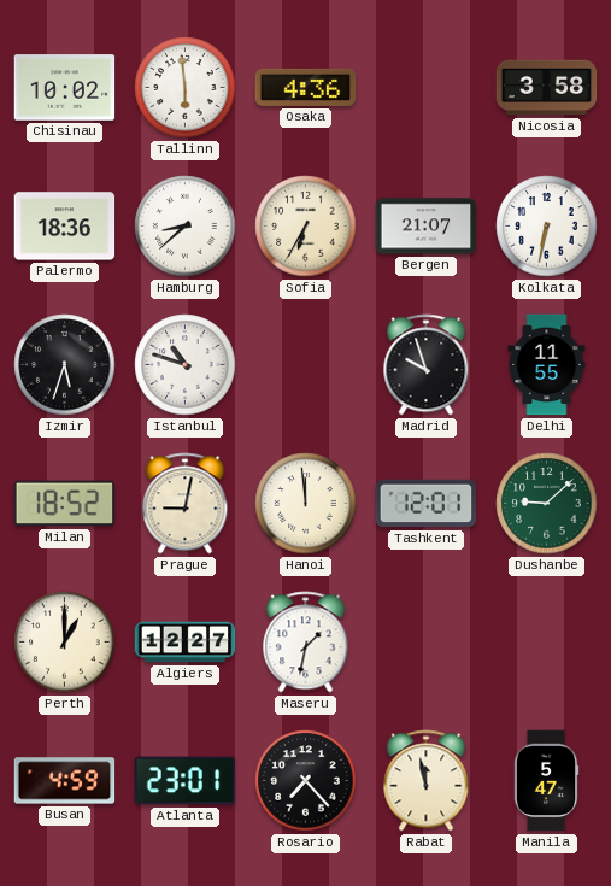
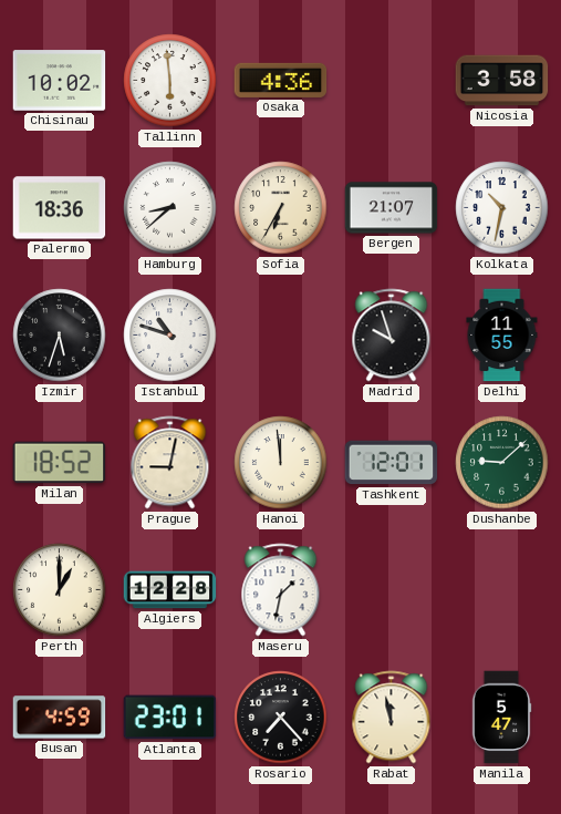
Kolkata: 6:32 -> 10:32
Algiers: 12:27 -> 12:28
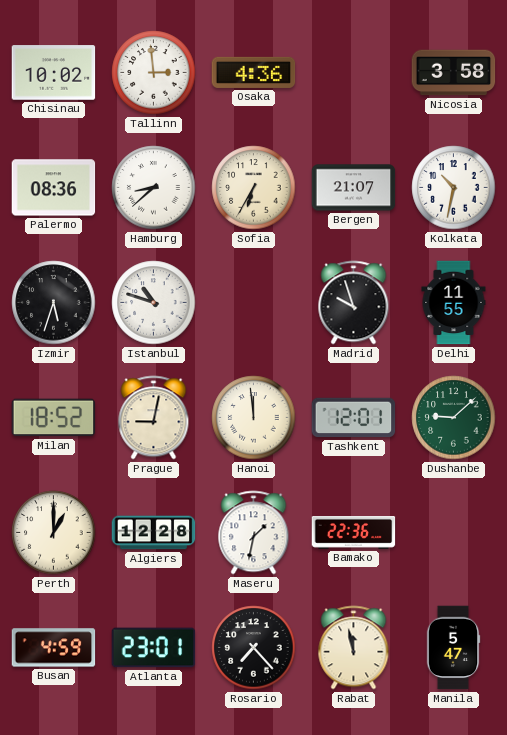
Tallinn: 5:59 -> 2:59
Palermo: 18:36 -> 08:36
Bamako: none -> 22:36
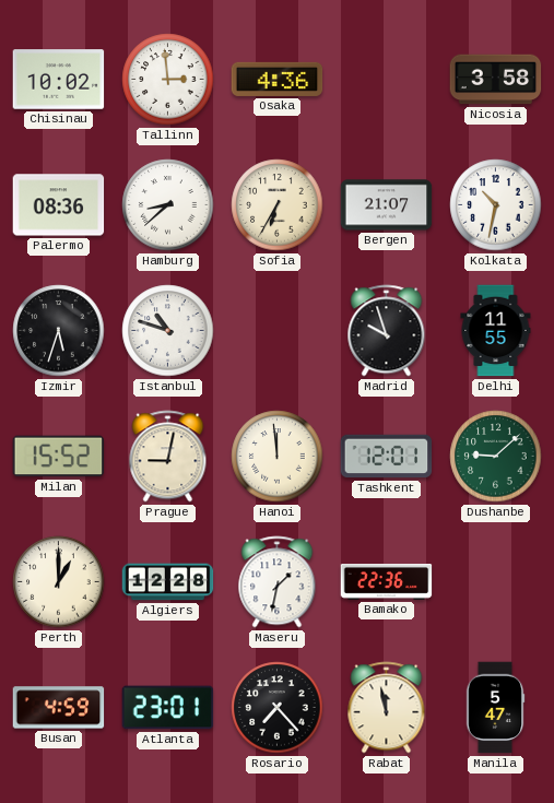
Milan: 18:52 -> 15:52
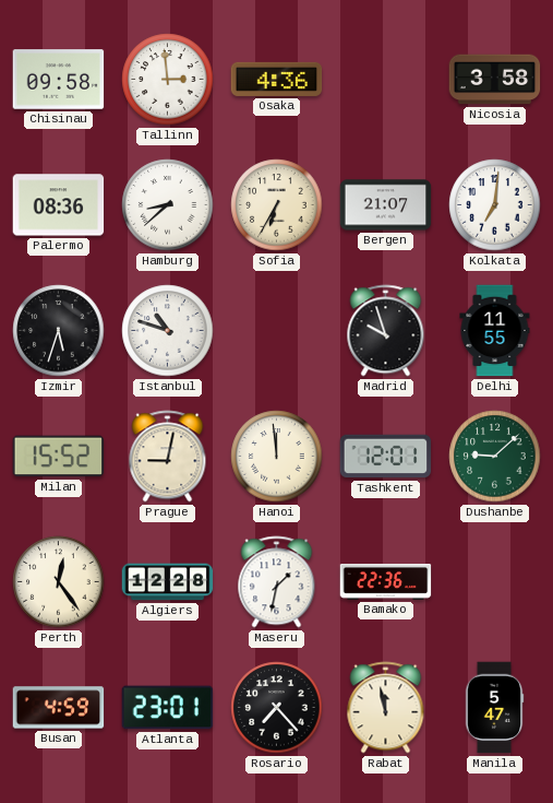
Chisinau: 10:02 -> 09:58
Kolkata: 10:32 -> 7:01
Perth: 1:00 -> 12:24
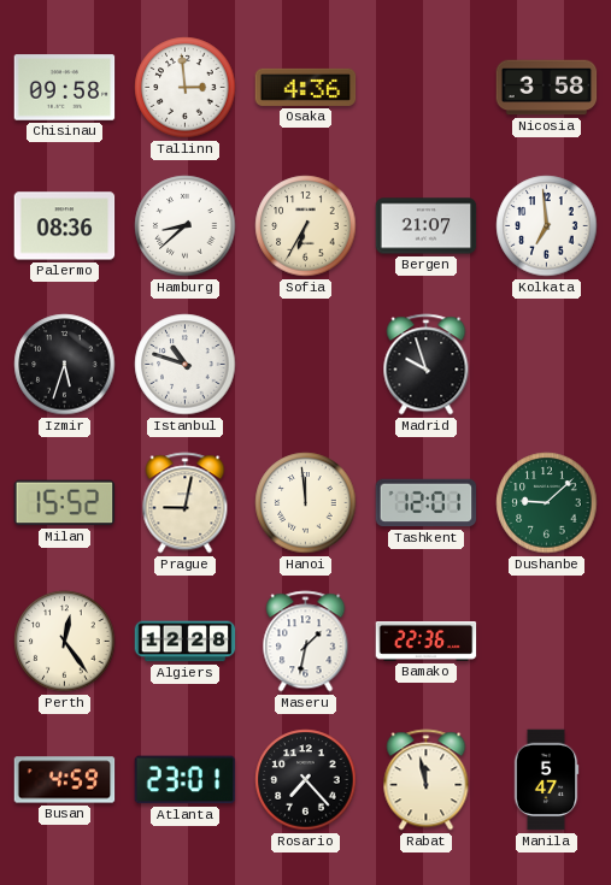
Kolkata: 7:01 -> 6:59
Delhi: 11:55 -> none
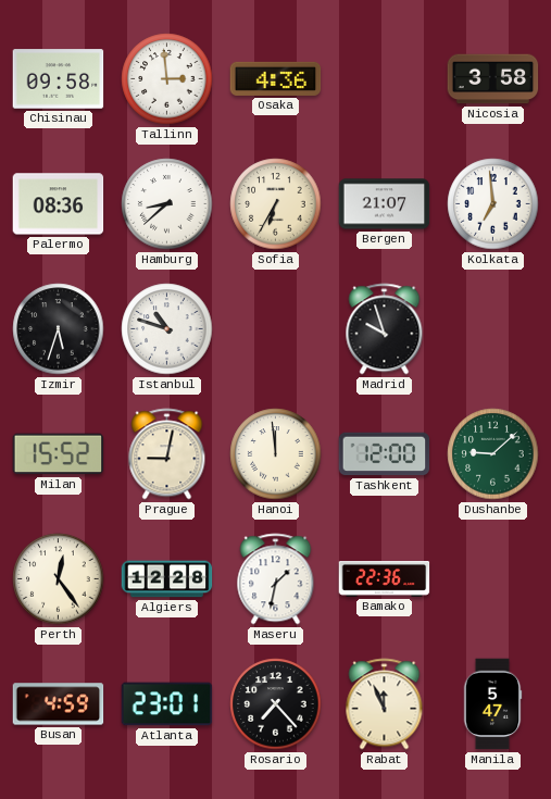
Tashkent: 12:01 -> 12:00
Rabat: 11:58 -> 11:56
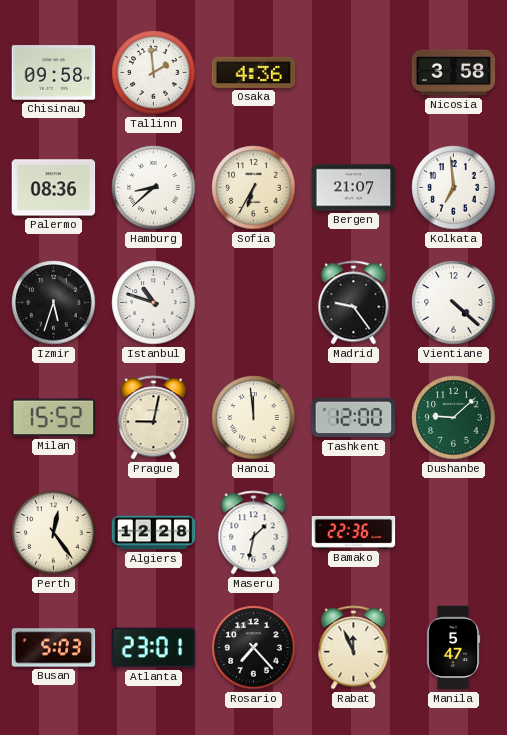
Tallinn: 2:59 -> 1:59
Madrid: 9:57 -> 9:24
Vientiane: none -> 4:22
Busan: 4:59 -> 5:03
